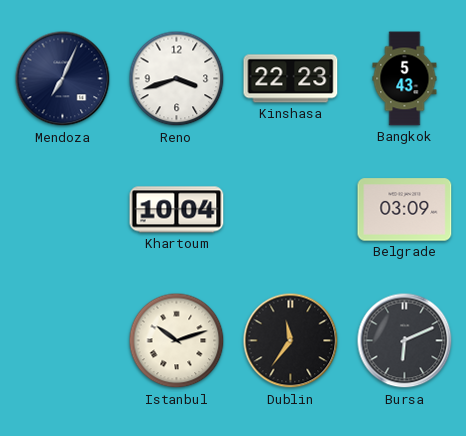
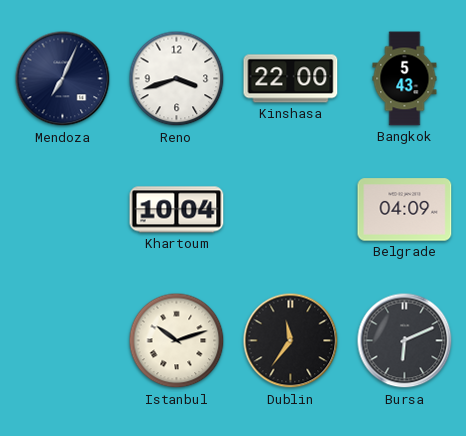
Kinshasa: 22:23 -> 22:00
Belgrade: 03:09 -> 04:09
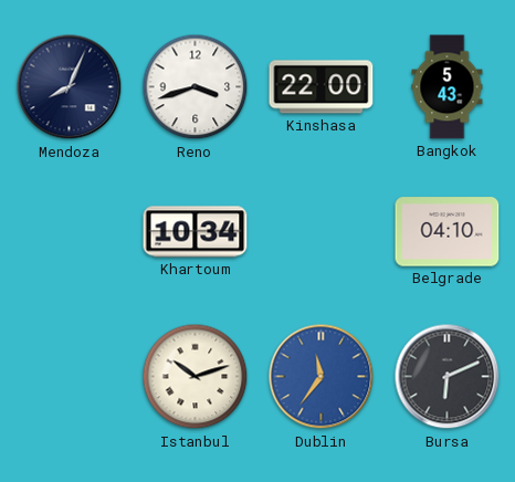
Mendoza: 7:04 -> 8:04
Khartoum: 10:04 -> 10:34
Belgrade: 04:09 -> 04:10
Dublin dial: black -> blue
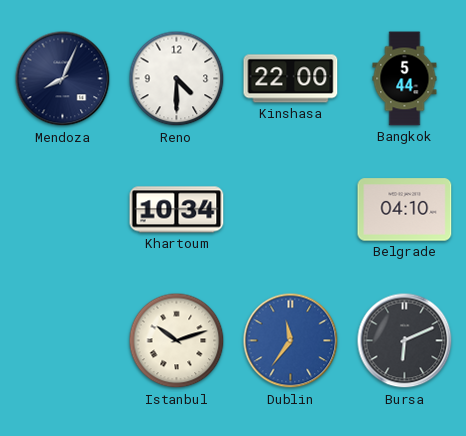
Reno: 3:42 -> 4:30
Bangkok: 5:43 -> 5:44
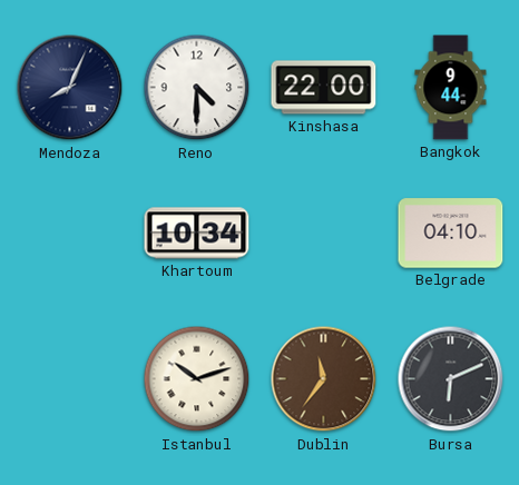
Bangkok: 5:44 -> 9:44
Dublin dial: blue -> brown
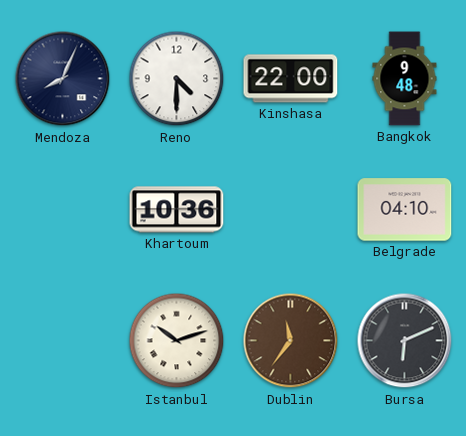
Bangkok: 9:44 -> 9:48
Khartoum: 10:34 -> 10:36
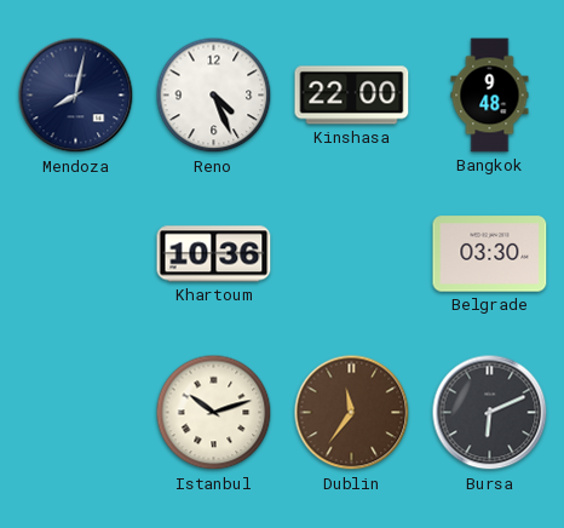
Mendoza: 8:04 -> 8:02
Reno: 4:30 -> 4:26
Belgrade: 04:10 -> 03:30
